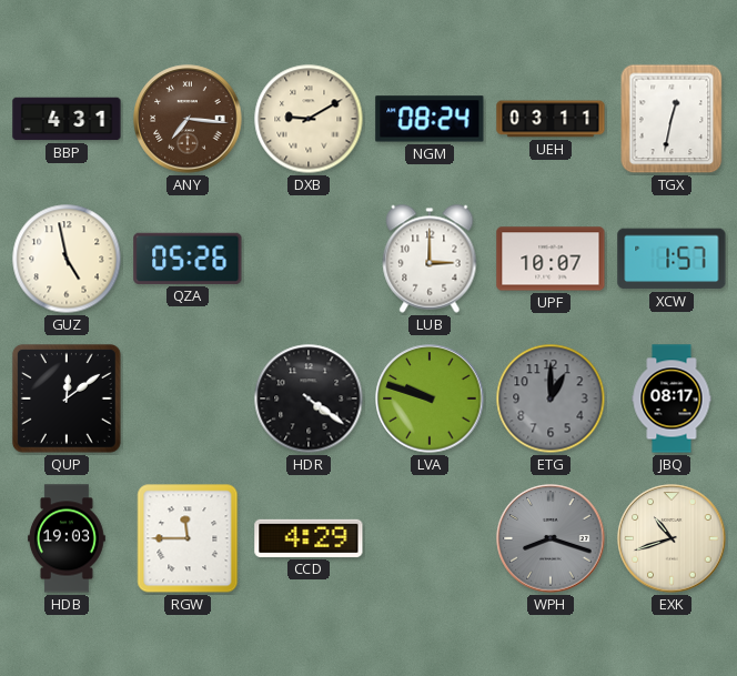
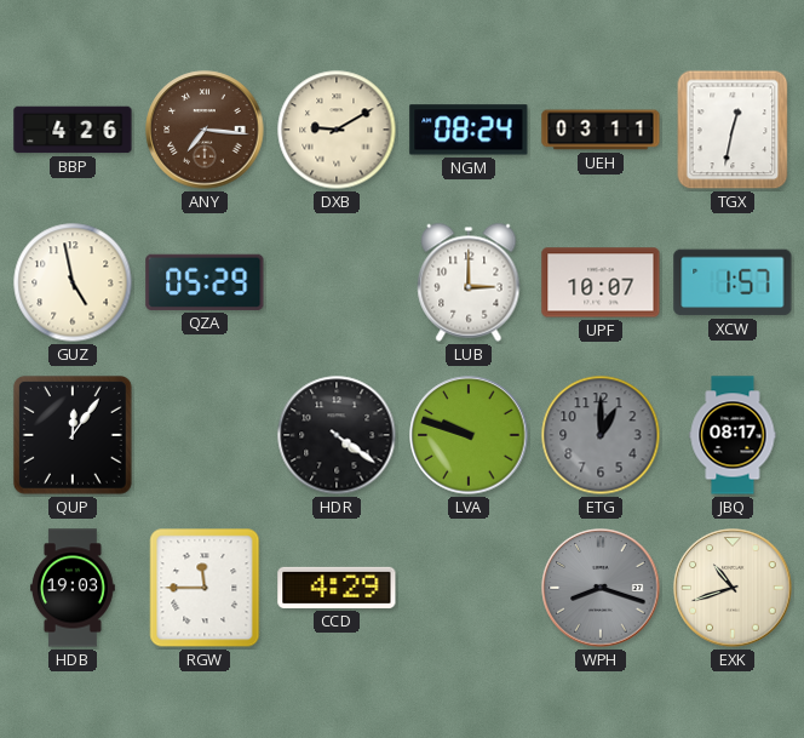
BBP: 4:31 -> 4:26
QZA: 05:26 -> 05:29
QUP: 12:09 -> 12:06
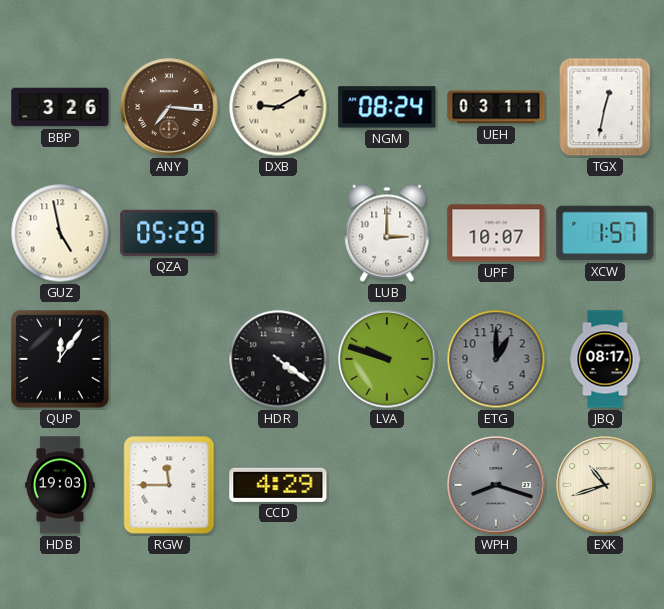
BBP: 4:26 -> 3:26
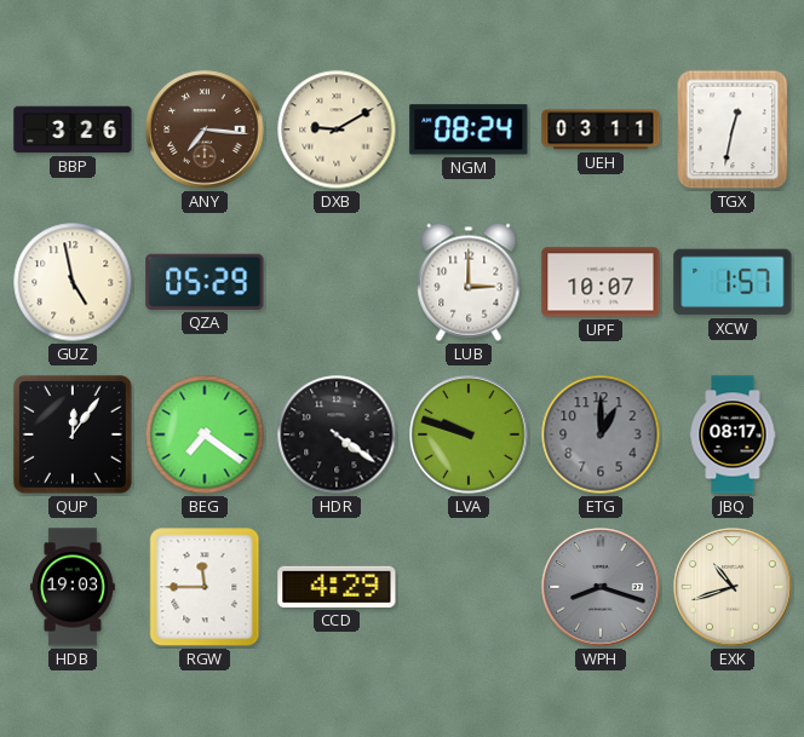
BEG: none -> 7:21
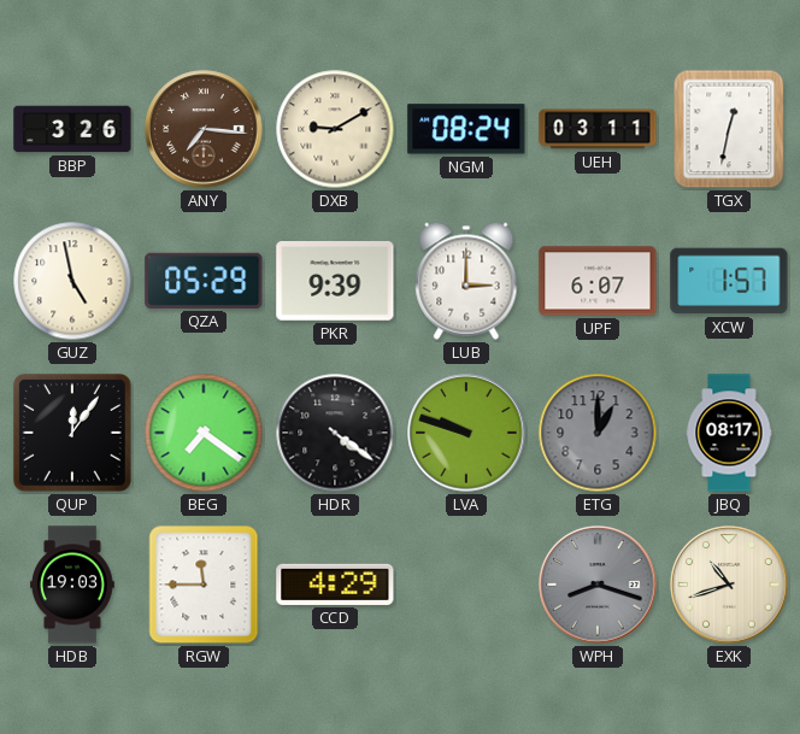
PKR: none -> 9:39
UPF: 10:07 -> 6:07
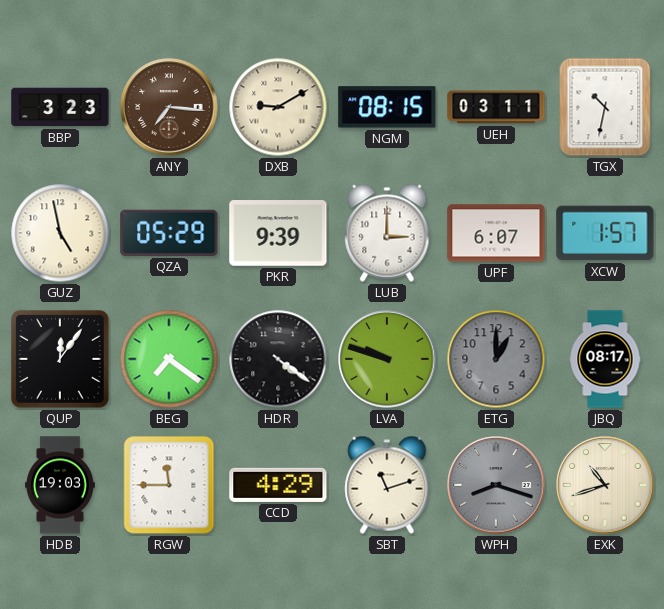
BBP: 3:26 -> 3:23
NGM: 08:24 -> 08:15
TGX: 12:32 -> 10:32
SBT: none -> 11:12
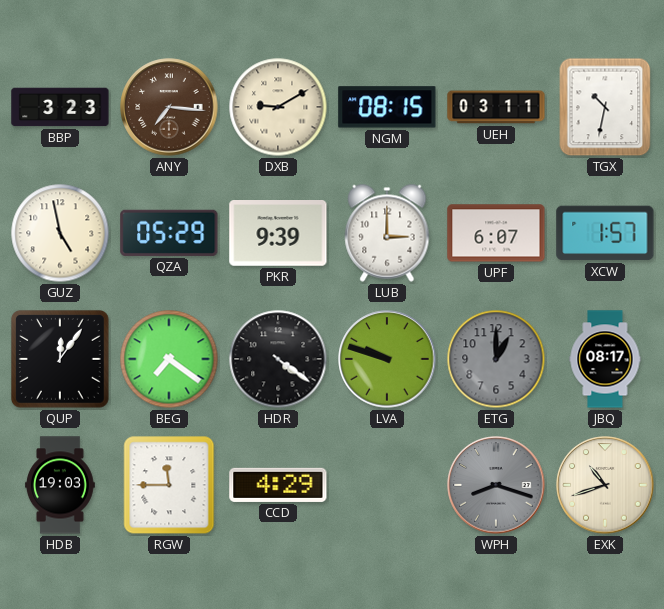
SBT: 11:12 -> none
